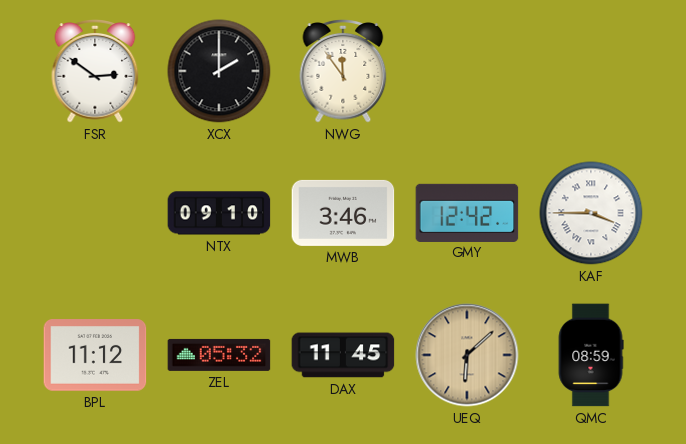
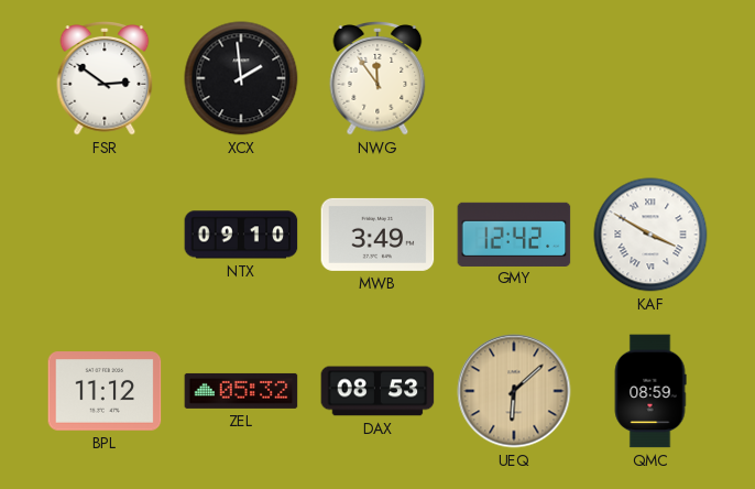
XCX: 2:00 -> 1:59
MWB: 3:46 -> 3:49
KAF: 3:45 -> 3:50
DAX: 11:45 -> 08:53
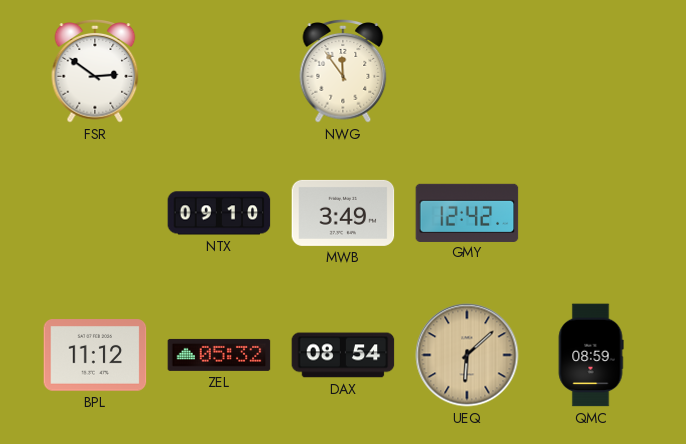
XCX: 1:59 -> none
KAF: 3:50 -> none
DAX: 08:53 -> 08:54
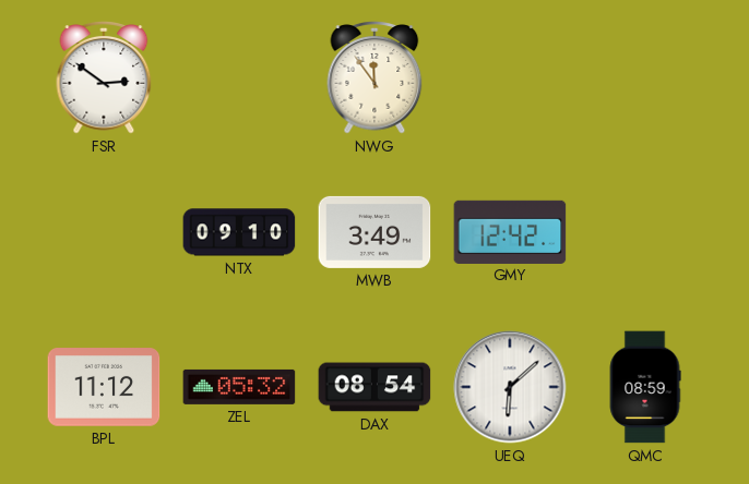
UEQ dial: champagne -> white
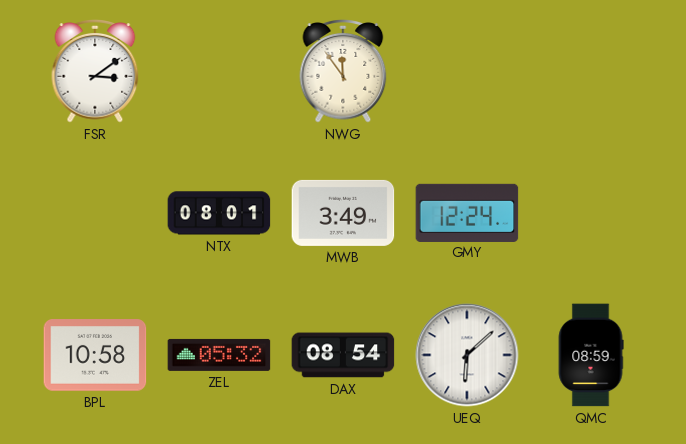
FSR: 2:51 -> 3:09
NTX: 09:10 -> 08:01
GMY: 12:42 -> 12:24
BPL: 11:12 -> 10:58
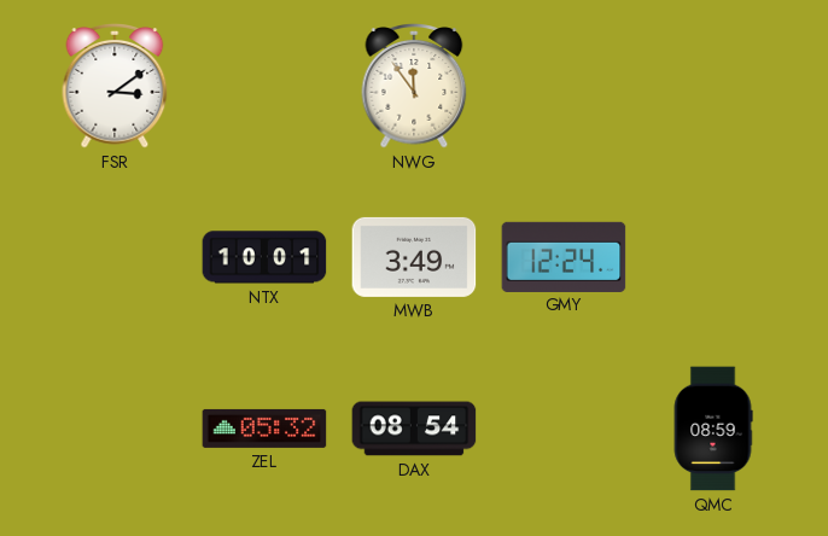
NTX: 08:01 -> 10:01
BPL: 10:58 -> none
UEQ: 6:08 -> none
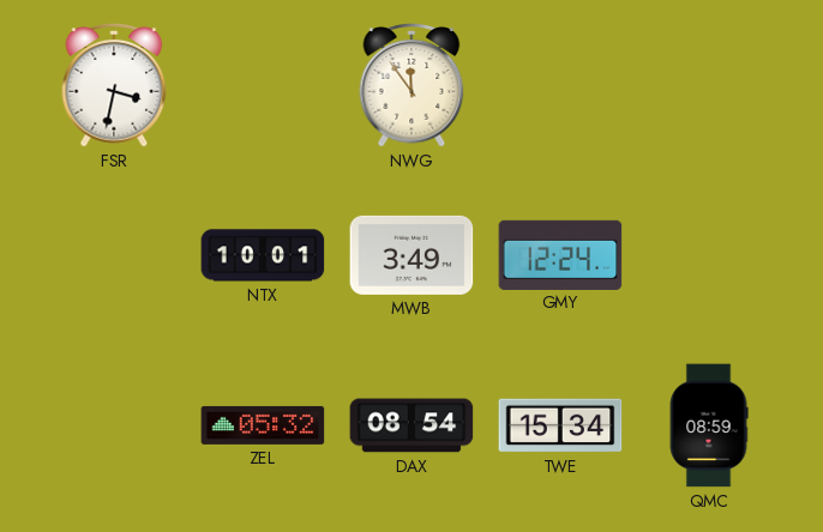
FSR: 3:09 -> 3:32
TWE: none -> 15:34
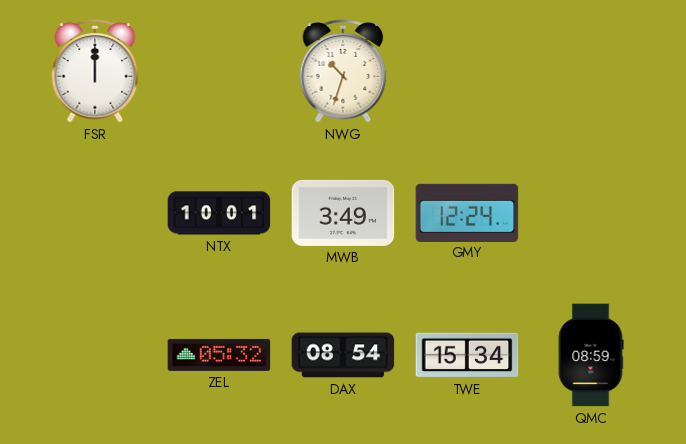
FSR: 3:32 -> 12:00
NWG: 11:54 -> 10:33
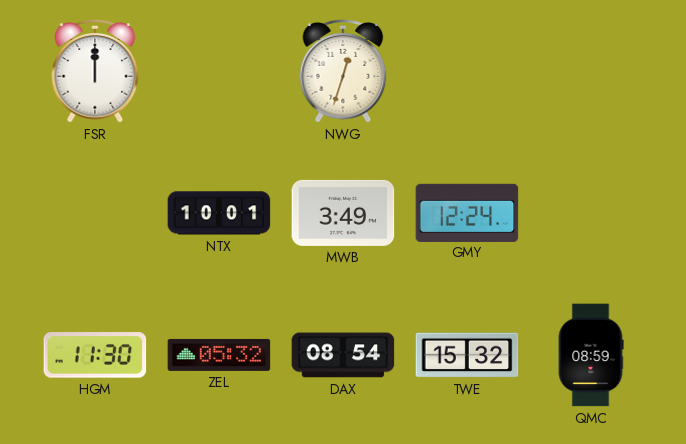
NWG: 10:33 -> 12:33
HGM: none -> 11:30
TWE: 15:34 -> 15:32
